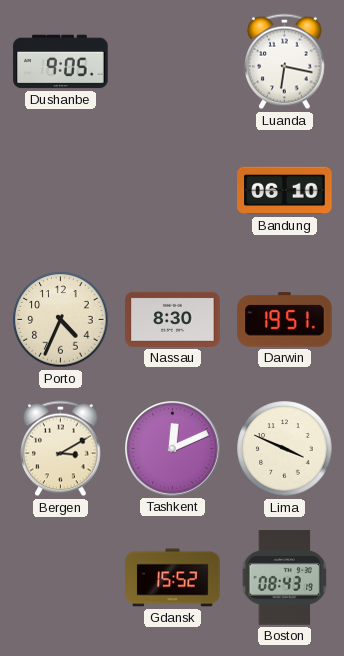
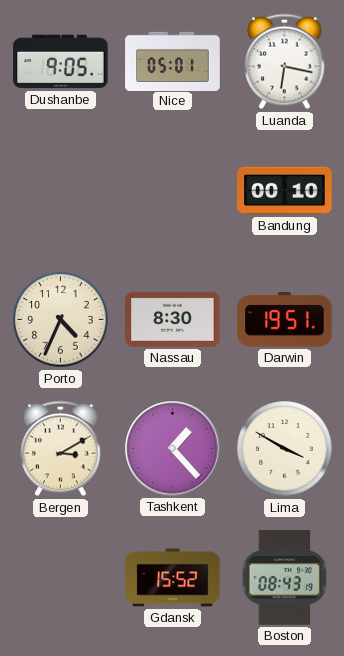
Nice: none -> 05:01
Bandung: 06:10 -> 00:10
Tashkent: 12:11 -> 1:23
Lima: 3:49 -> 3:50
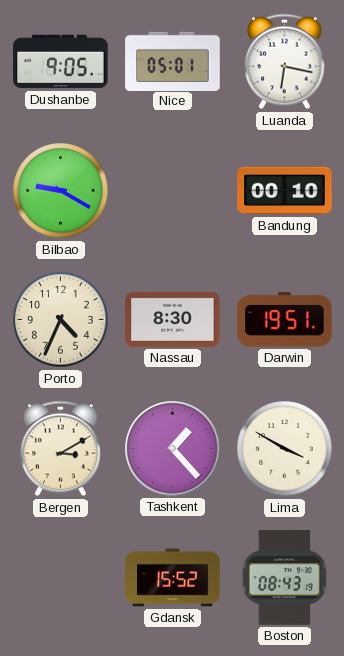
Bilbao: none -> 9:20
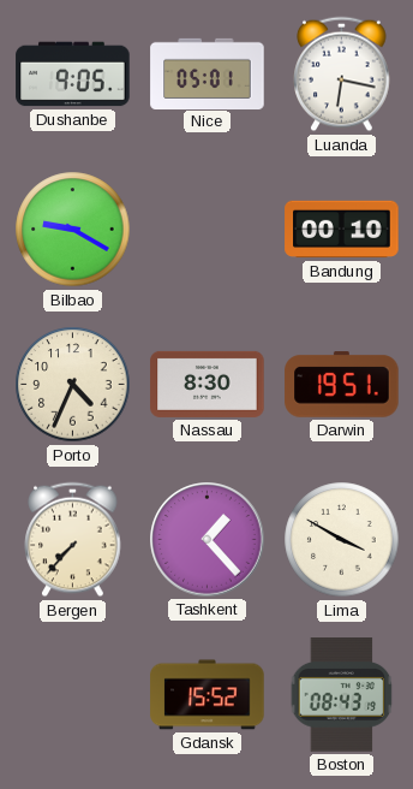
Bergen: 3:10 -> 7:37
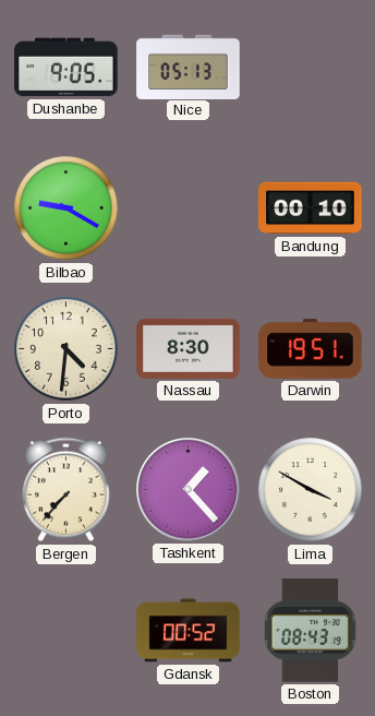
Nice: 05:01 -> 05:13
Luanda: 6:17 -> none
Porto: 4:34 -> 4:31
Gdansk: 15:52 -> 00:52
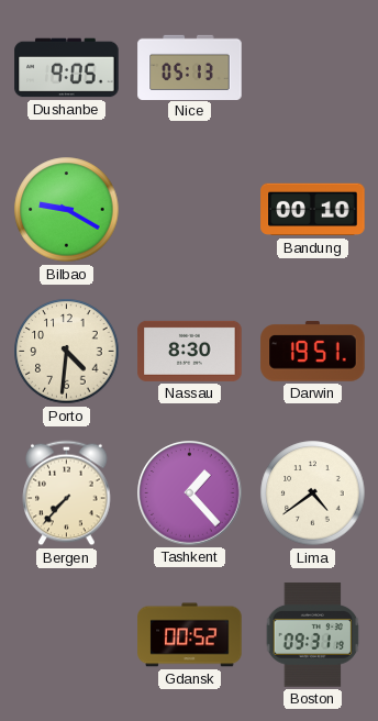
Lima: 3:50 -> 4:39
Boston: 08:43 -> 09:31
